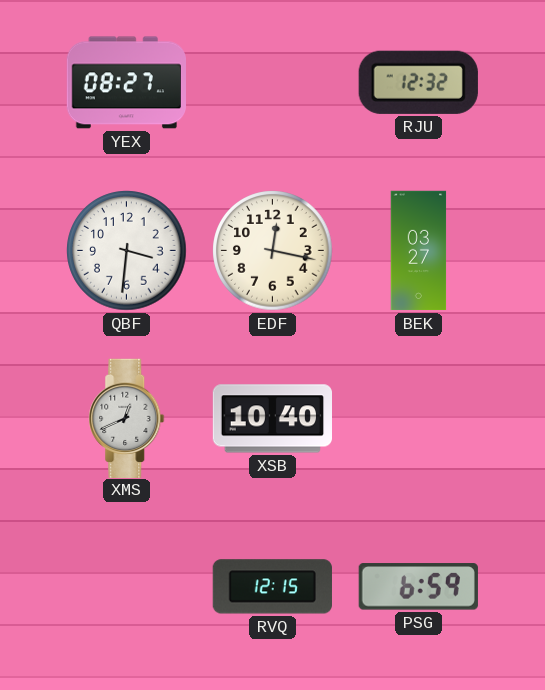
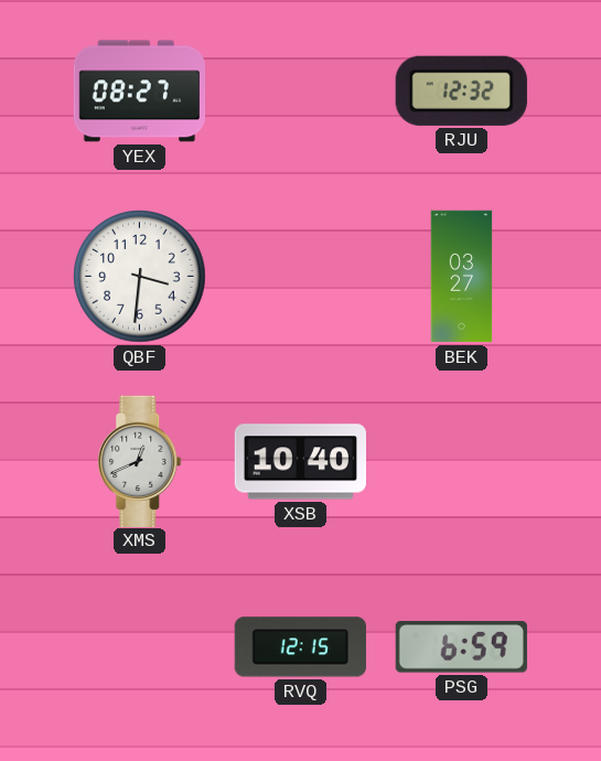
EDF: 12:17 -> none
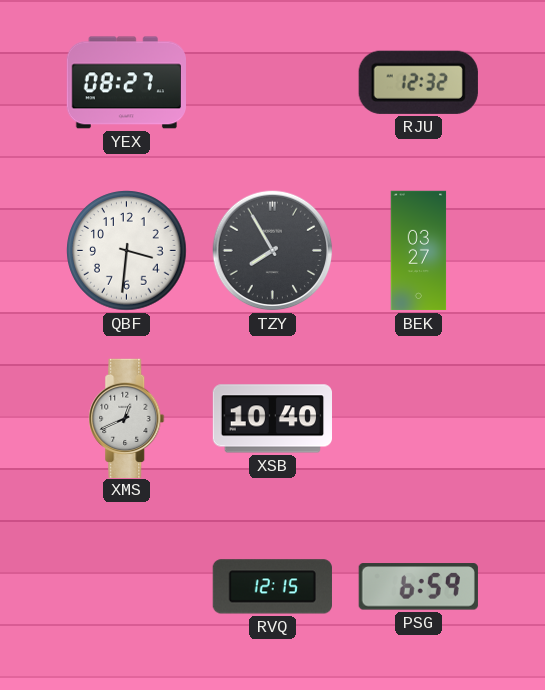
TZY: none -> 7:55
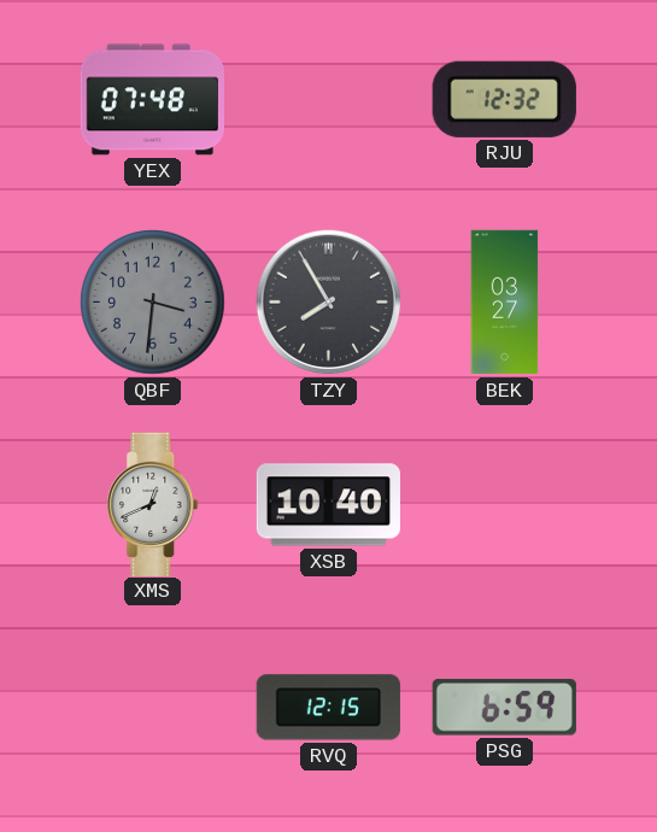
YEX: 08:27 -> 07:48
QBF dial: white -> grey
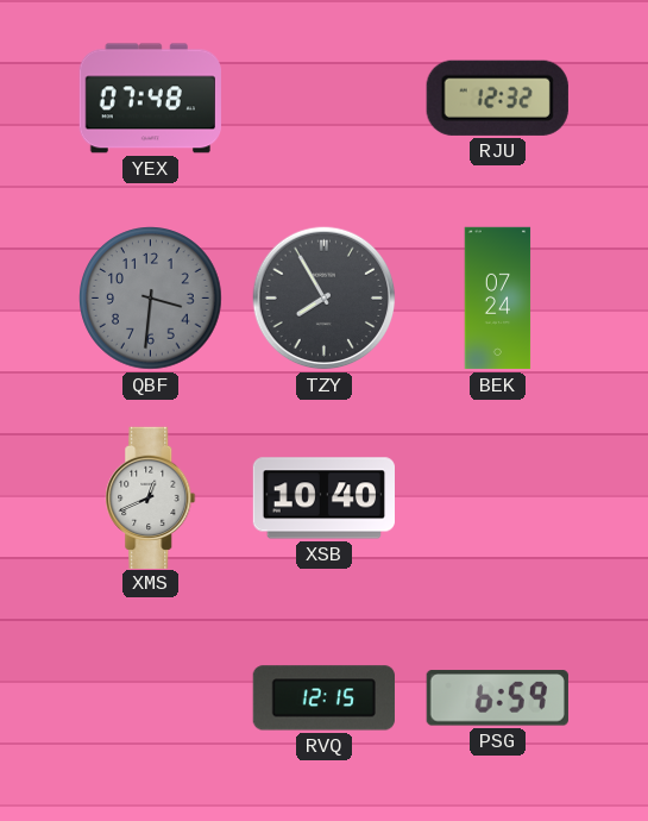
BEK: 03:27 -> 07:24
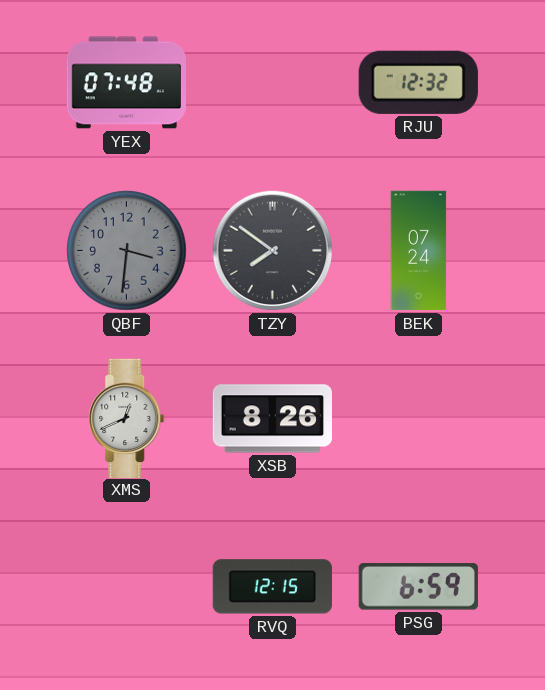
TZY: 7:55 -> 7:51
XSB: 10:40 -> 8:26
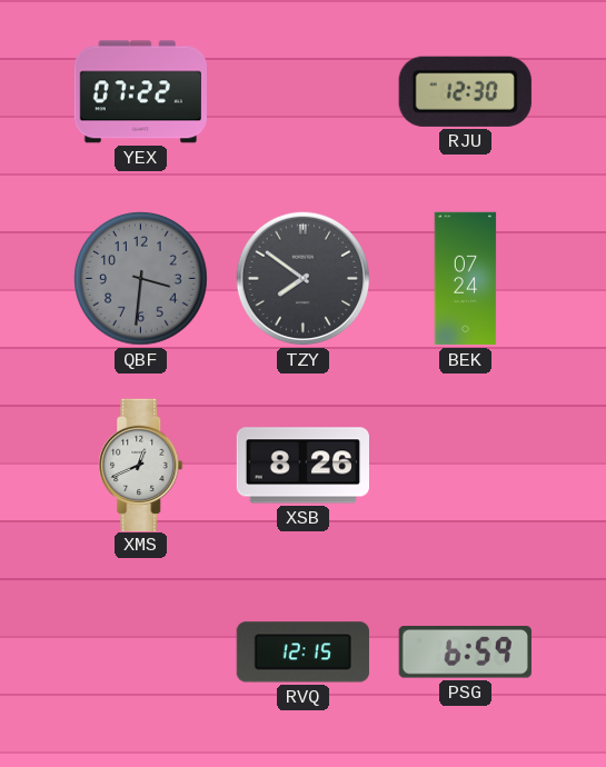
YEX: 07:48 -> 07:22
RJU: 12:32 -> 12:30
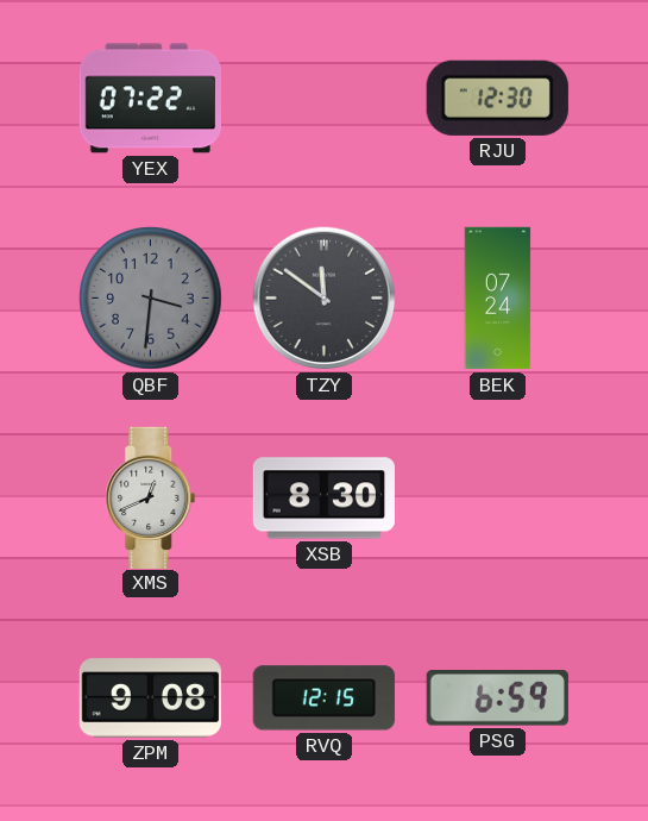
TZY: 7:51 -> 11:51
XSB: 8:26 -> 8:30
ZPM: none -> 9:08
